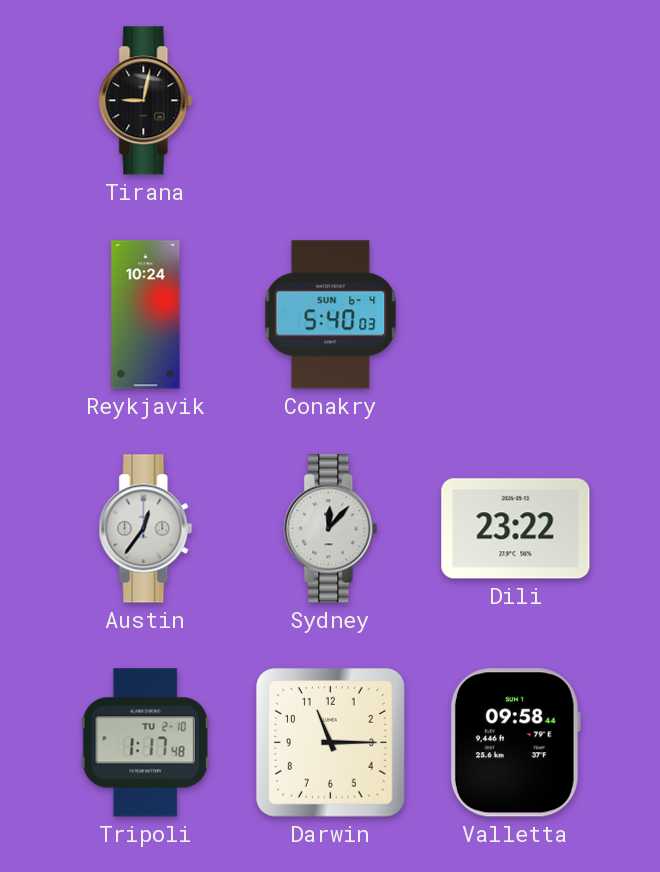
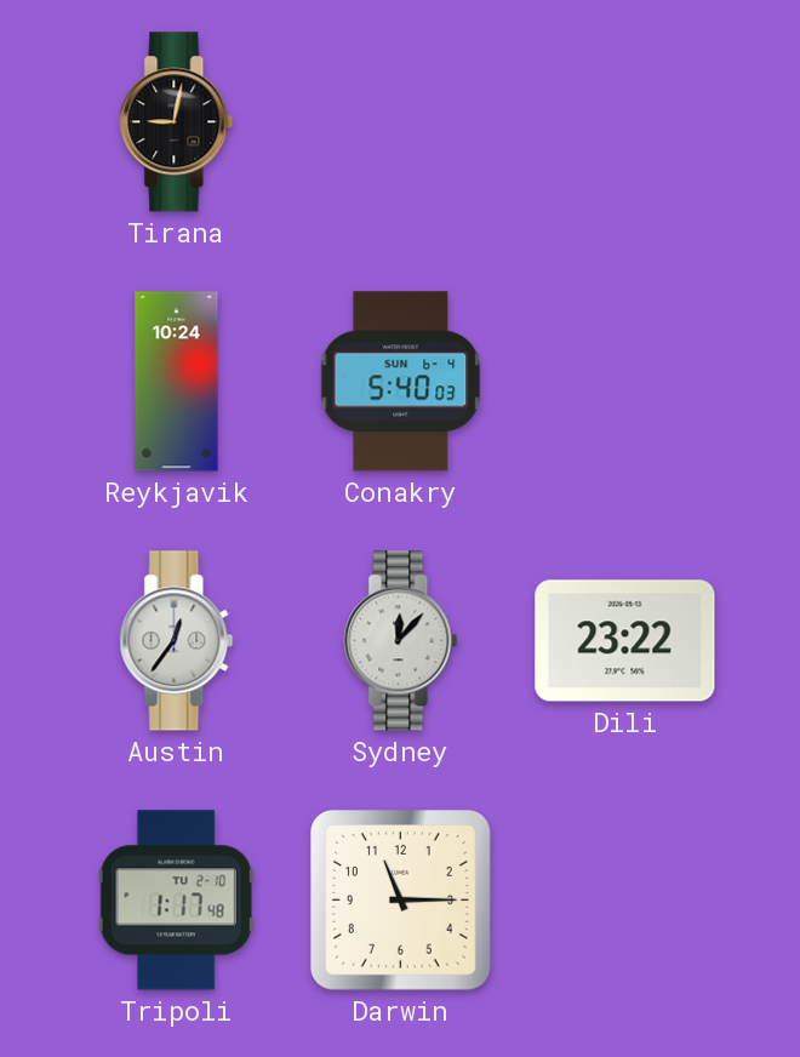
Valletta: 09:58 -> none
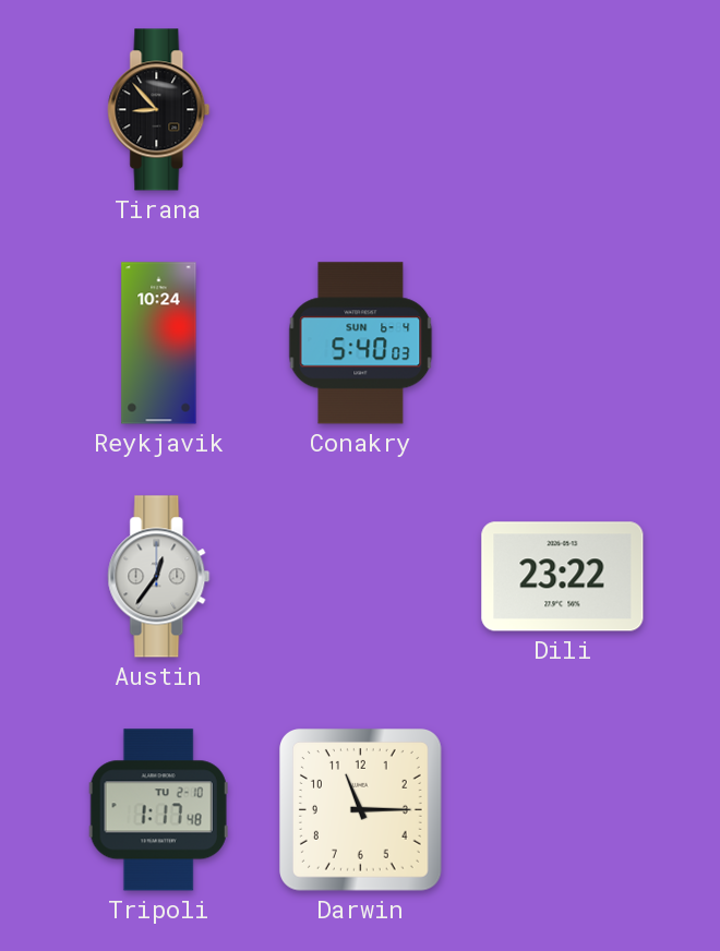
Tirana: 9:02 -> 8:53
Sydney: 12:07 -> none
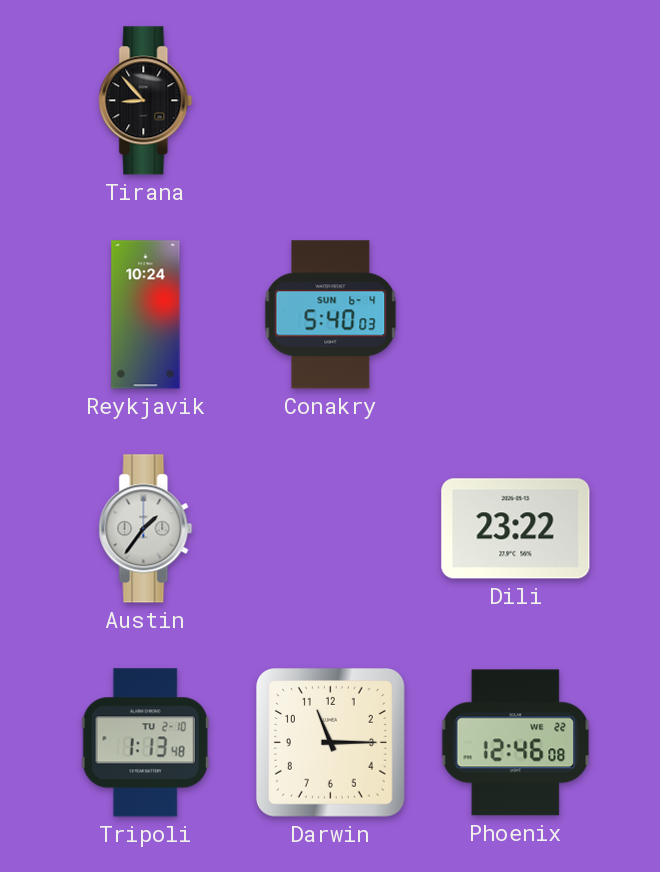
Austin: 12:36 -> 1:36
Tripoli: 1:17 -> 1:13
Phoenix: none -> 12:46
